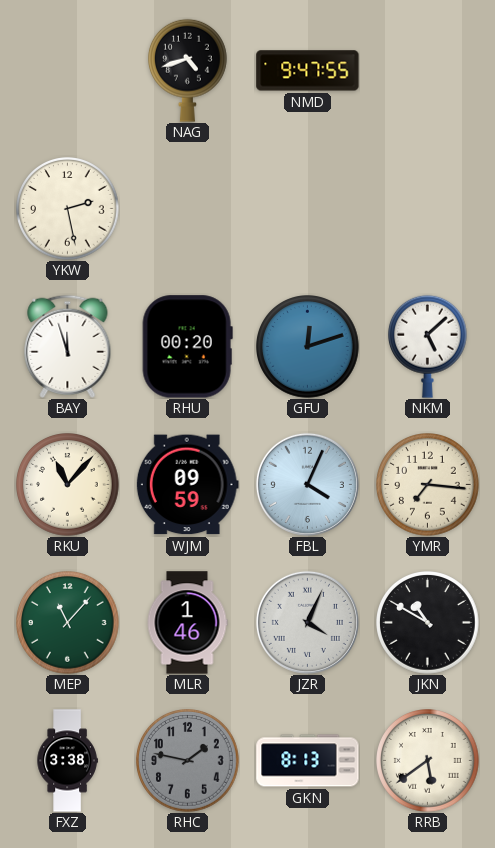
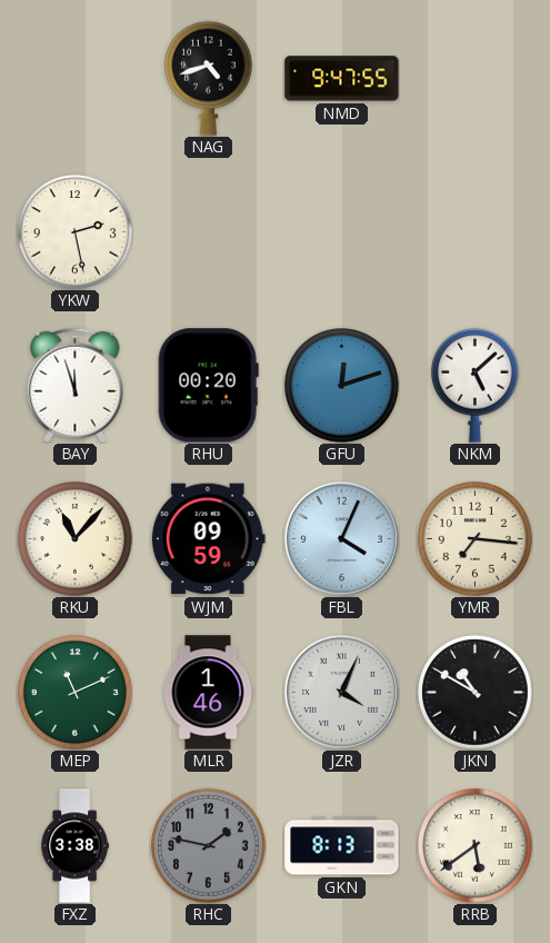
MEP: 11:07 -> 11:11
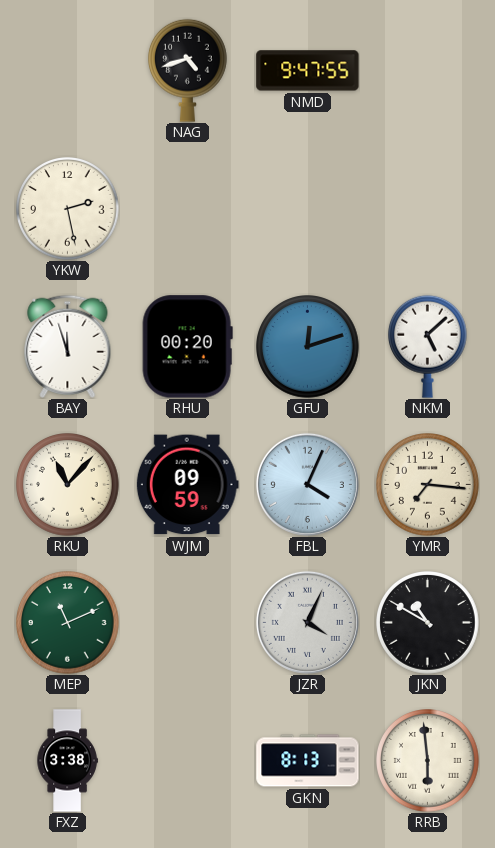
MLR: 1:46 -> none
RHC: 1:47 -> none
RRB: 5:39 -> 5:59
